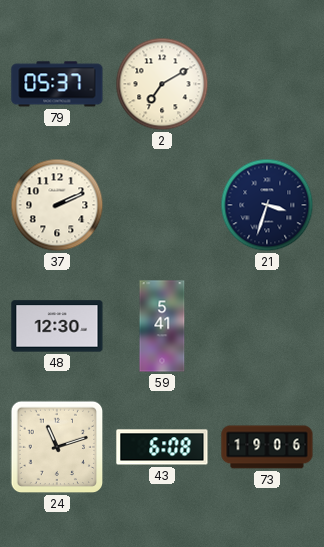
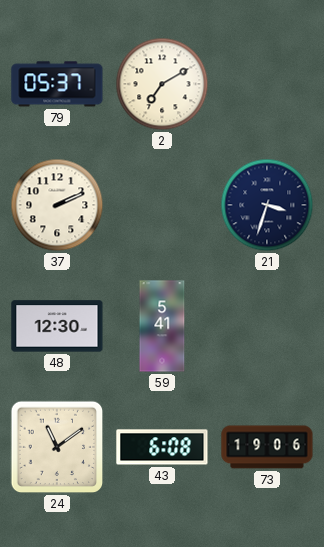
24: 11:12 -> 11:09
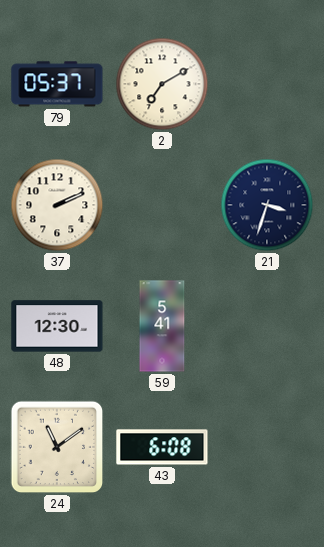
73: 19:06 -> none
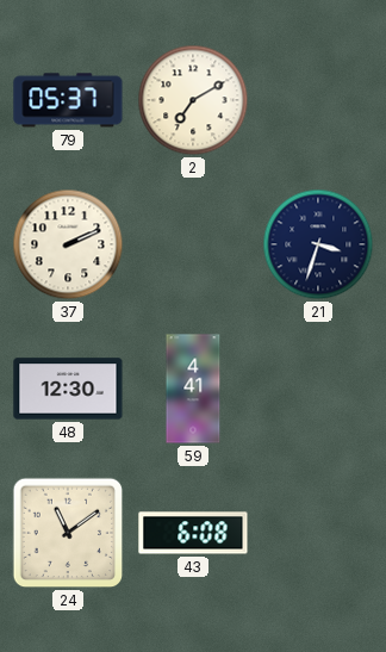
59: 5:41 -> 4:41
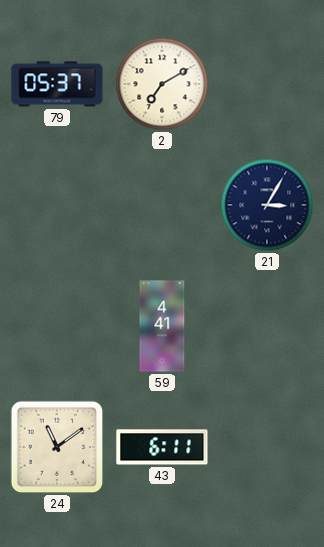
37: 2:11 -> none
21: 3:33 -> 3:05
48: 12:30 -> none
43: 6:08 -> 6:11
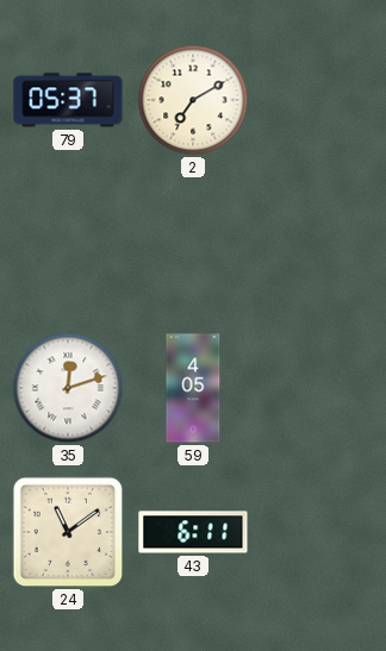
21: 3:05 -> none
35: none -> 12:12
59: 4:41 -> 4:05
